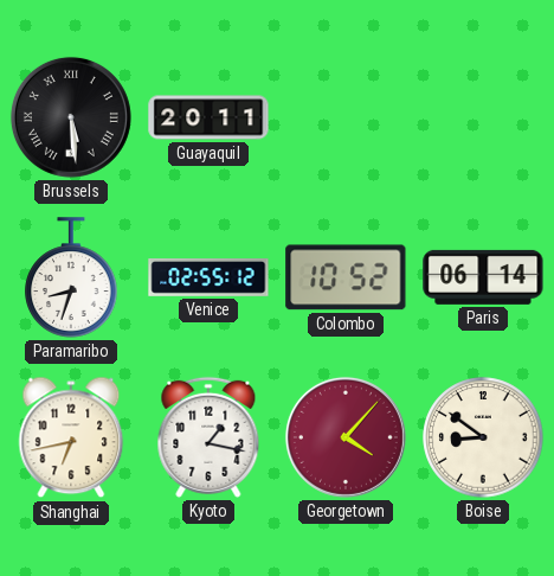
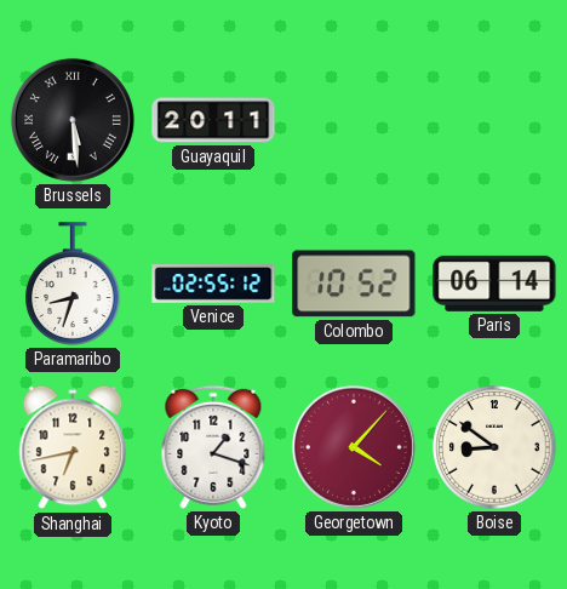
Kyoto: 1:17 -> 1:18
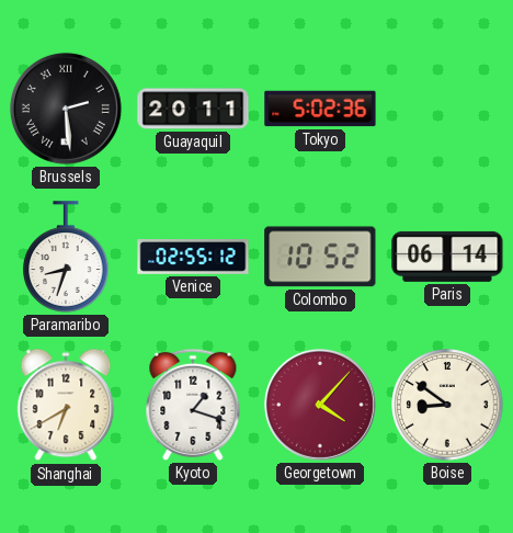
Brussels: 5:29 -> 2:29
Tokyo: none -> 5:02
Shanghai: 6:43 -> 6:40
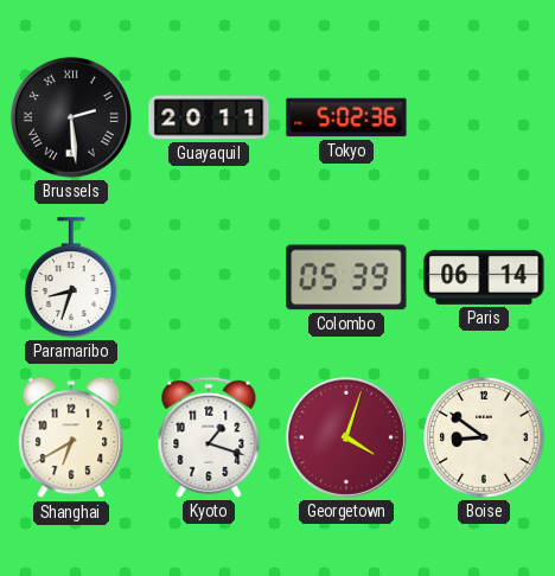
Venice: 02:55 -> none
Colombo: 10:52 -> 05:39
Georgetown: 4:07 -> 4:03
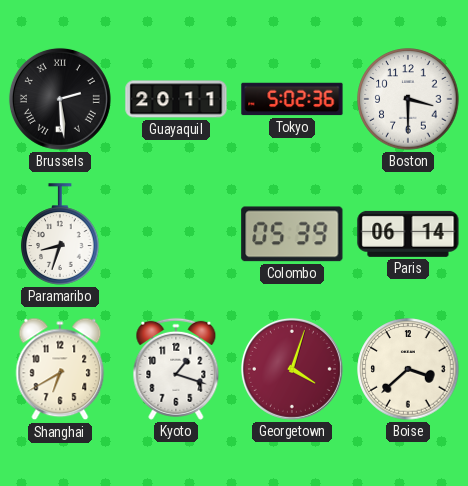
Boston: none -> 3:30
Boise: 8:51 -> 3:38
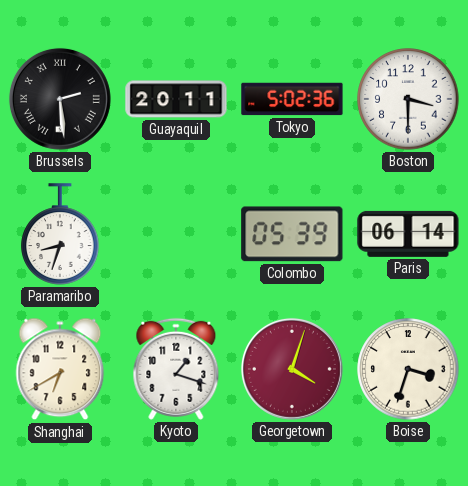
Boise: 3:38 -> 3:33
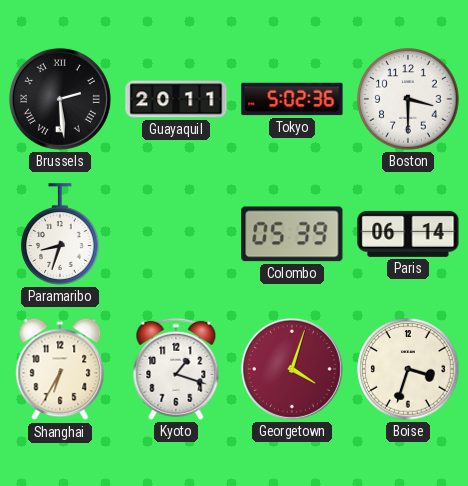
Shanghai: 6:40 -> 6:35
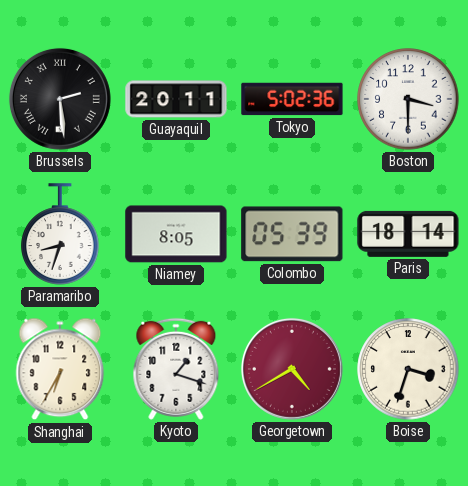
Niamey: none -> 8:05
Paris: 06:14 -> 18:14
Georgetown: 4:03 -> 4:40
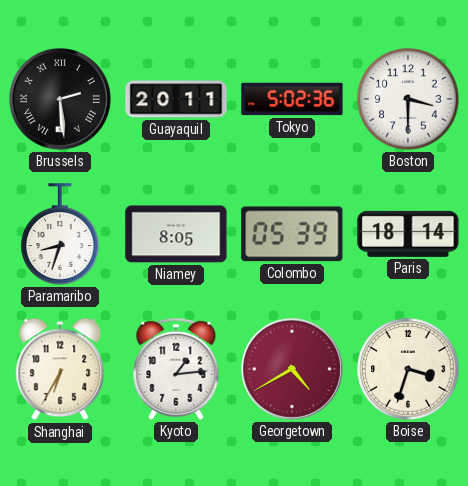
Kyoto: 1:18 -> 1:14
